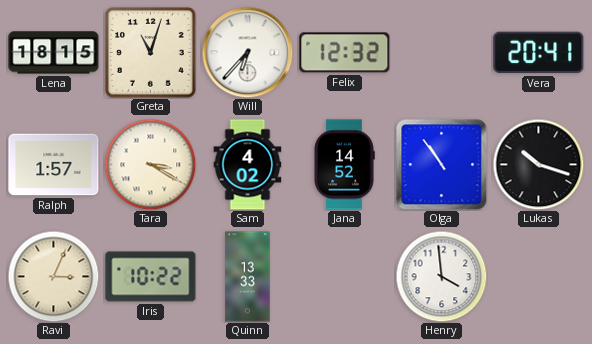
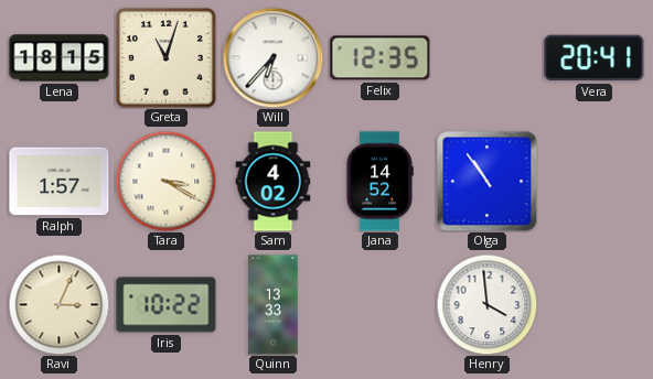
Felix: 12:32 -> 12:35
Lukas: 10:18 -> none
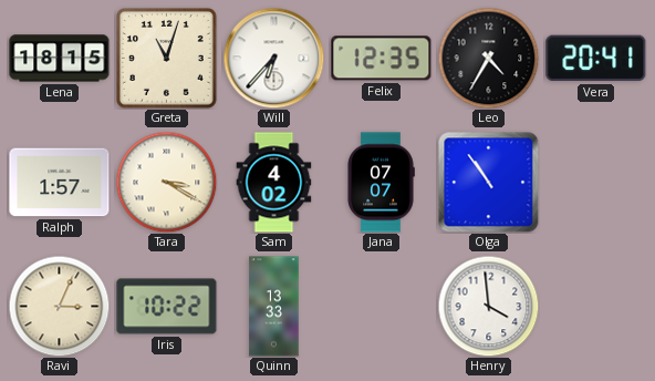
Leo: none -> 4:35
Jana: 14:52 -> 07:07
